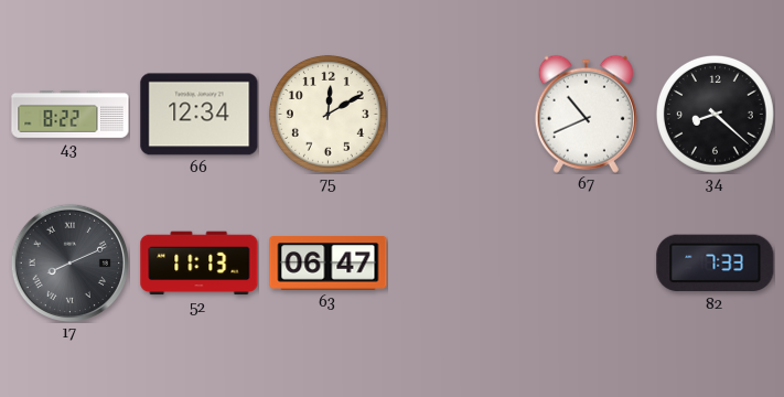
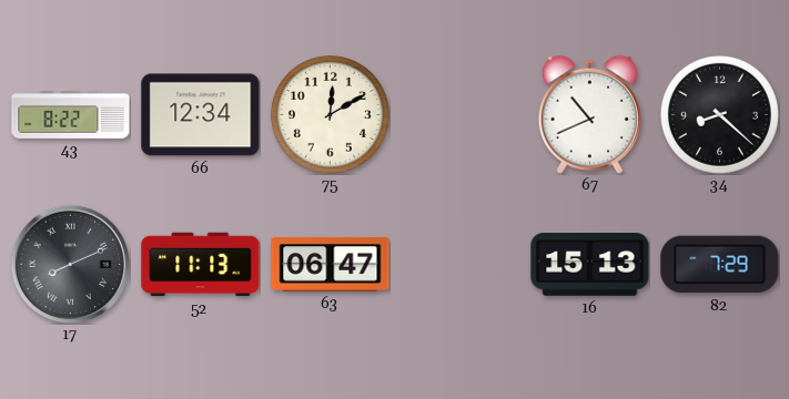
16: none -> 15:13
82: 7:33 -> 7:29
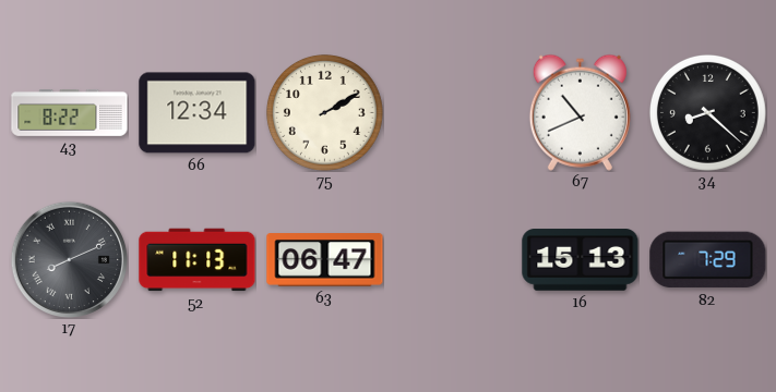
75: 12:10 -> 2:10
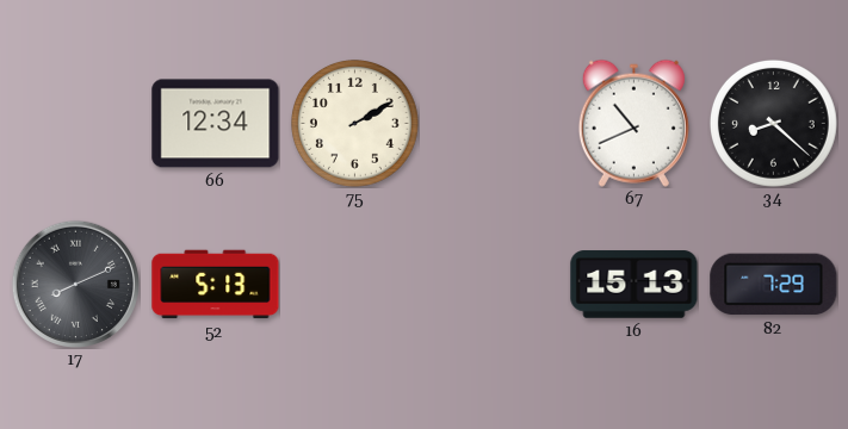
43: 8:22 -> none
52: 11:13 -> 5:13
63: 06:47 -> none
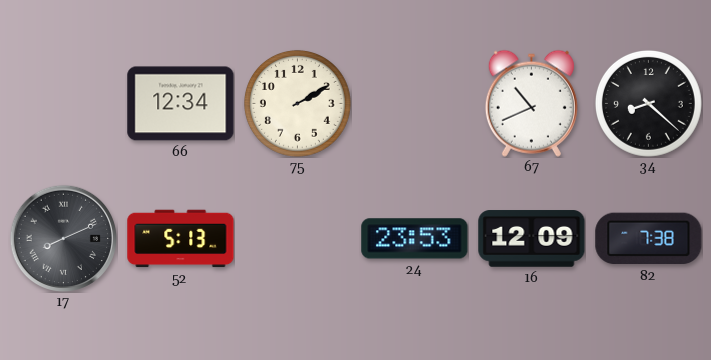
24: none -> 23:53
16: 15:13 -> 12:09
82: 7:29 -> 7:38
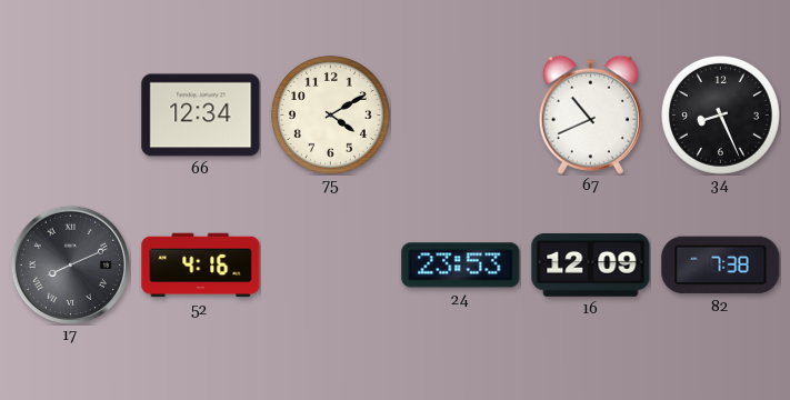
75: 2:10 -> 4:10
34: 8:22 -> 8:26
52: 5:13 -> 4:16
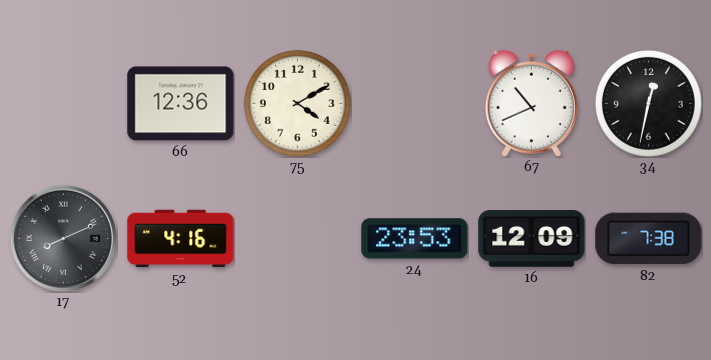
66: 12:34 -> 12:36
34: 8:26 -> 12:32
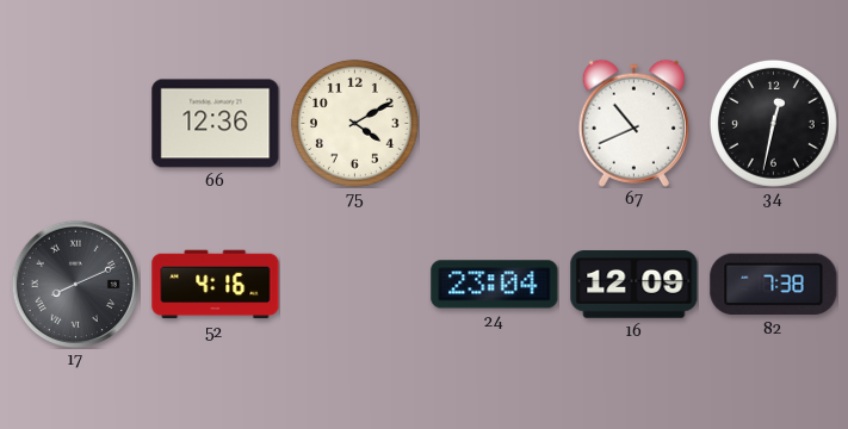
24: 23:53 -> 23:04
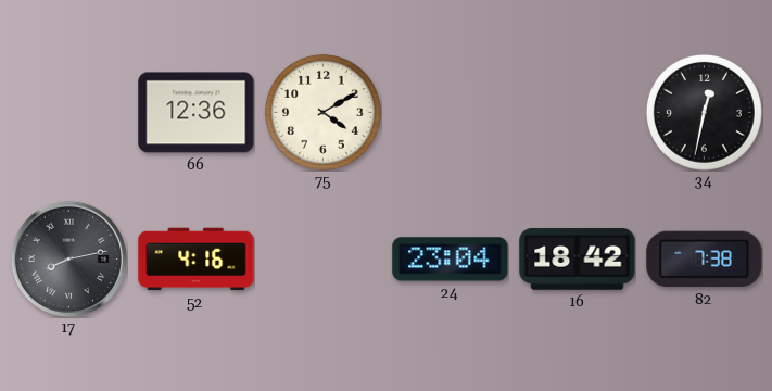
67: 10:41 -> none
17: 8:11 -> 8:13
16: 12:09 -> 18:42
